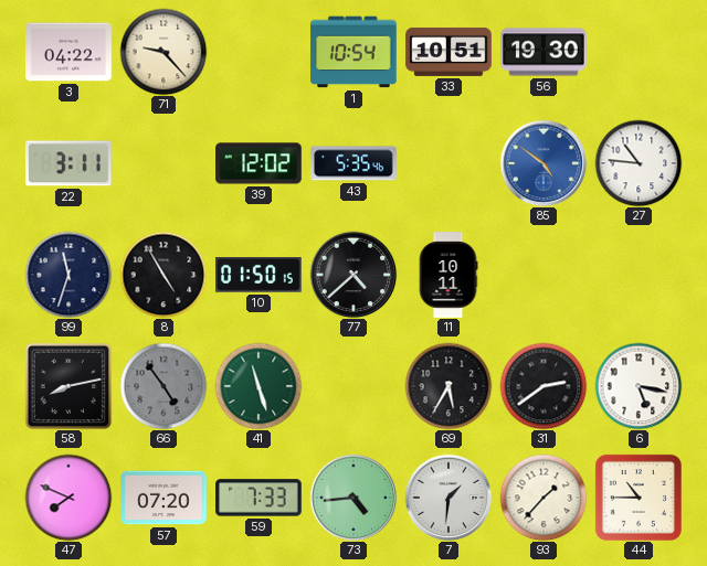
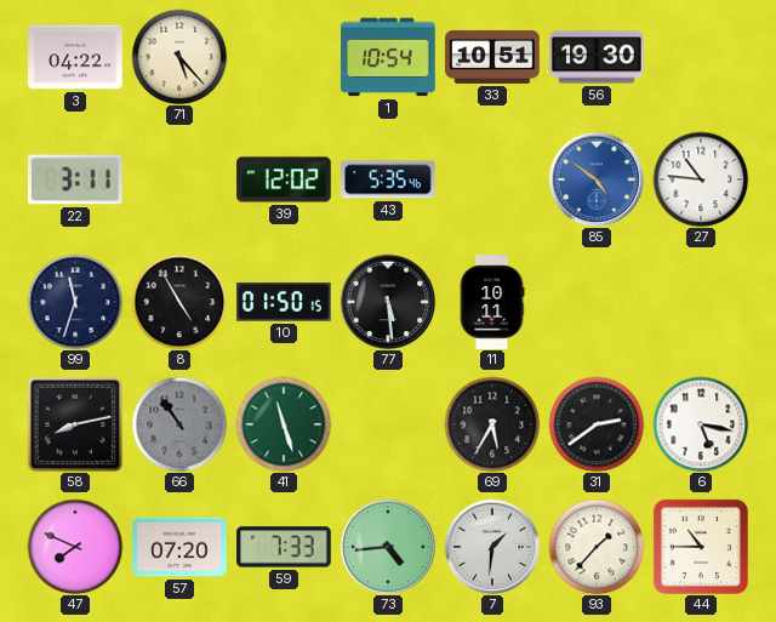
71: 9:23 -> 5:23
77: 4:38 -> 5:29
66: 4:54 -> 10:54
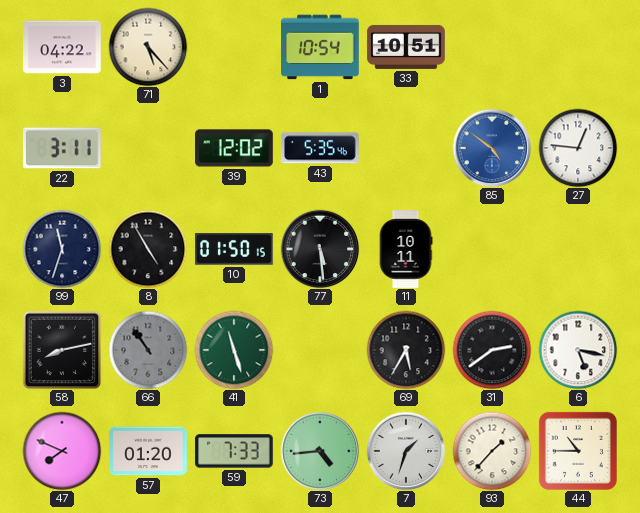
56: 19:30 -> none
27: 10:46 -> 12:46
57: 07:20 -> 01:20
7: 1:31 -> 1:33
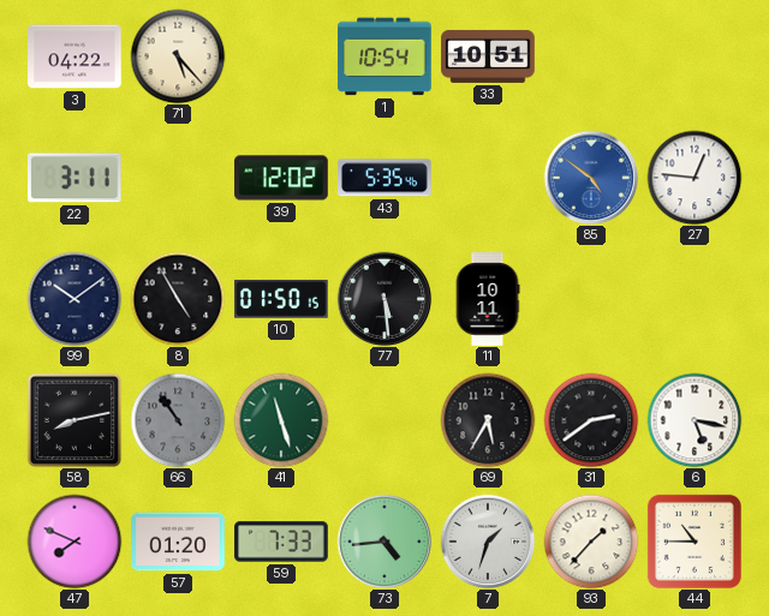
99: 11:33 -> 10:09
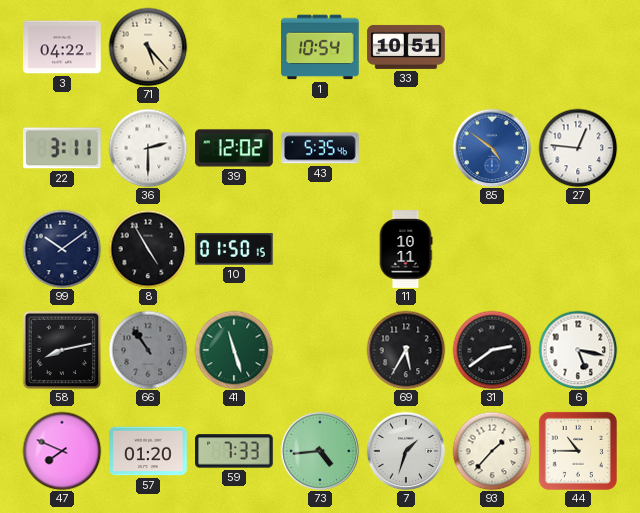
36: none -> 2:30
77: 5:29 -> none
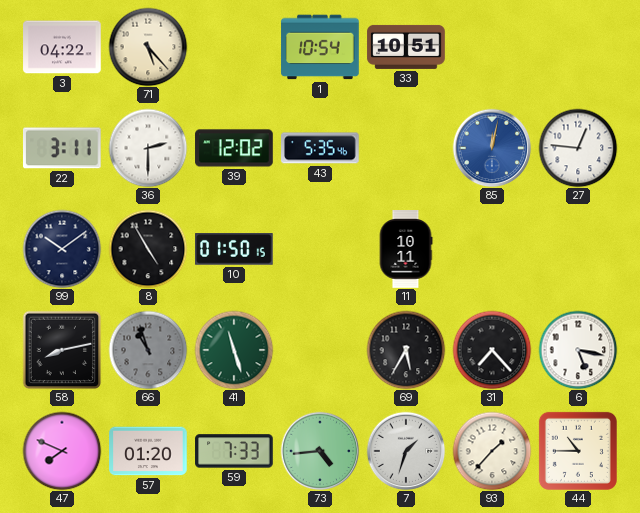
85: 4:51 -> 12:02
66: 10:54 -> 10:57
31: 2:39 -> 7:23
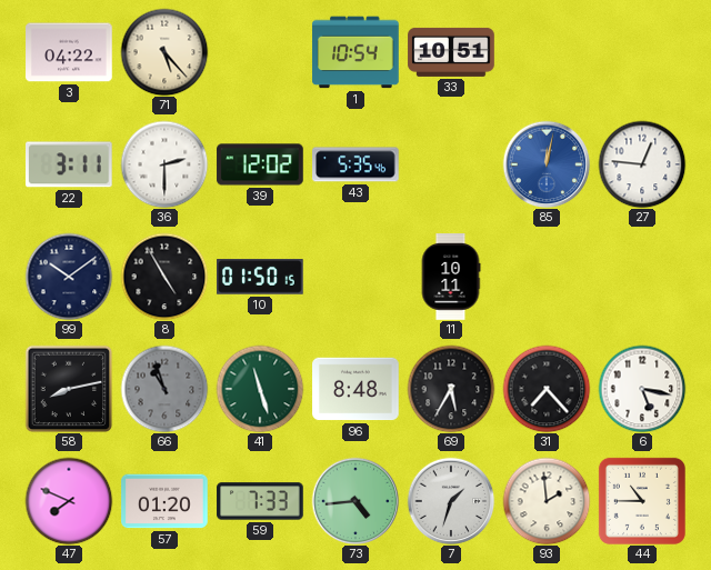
96: none -> 8:48
93: 1:37 -> 1:59
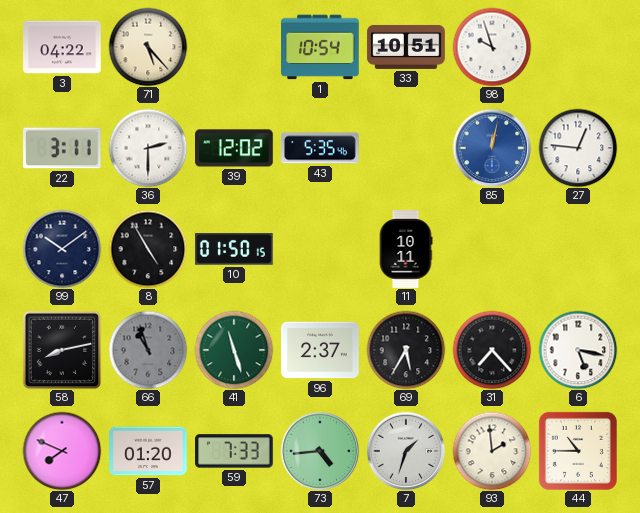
98: none -> 9:57
96: 8:48 -> 2:37
